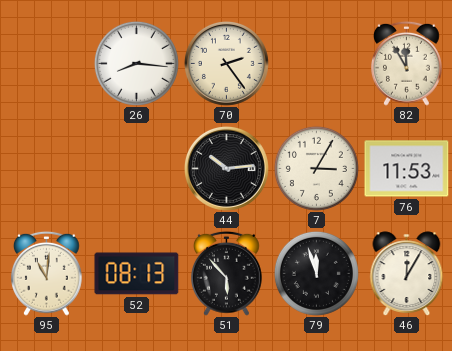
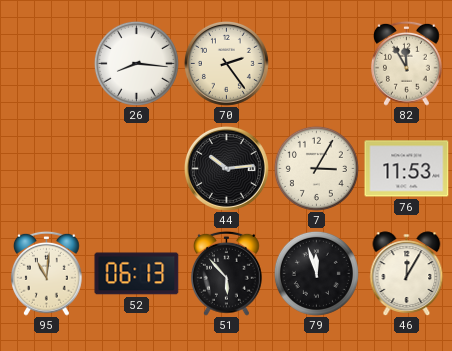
52: 08:13 -> 06:13
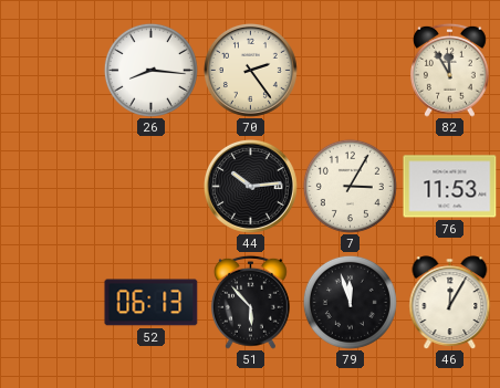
95: 11:01 -> none
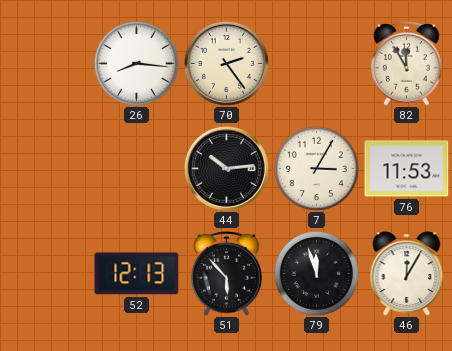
52: 06:13 -> 12:13
